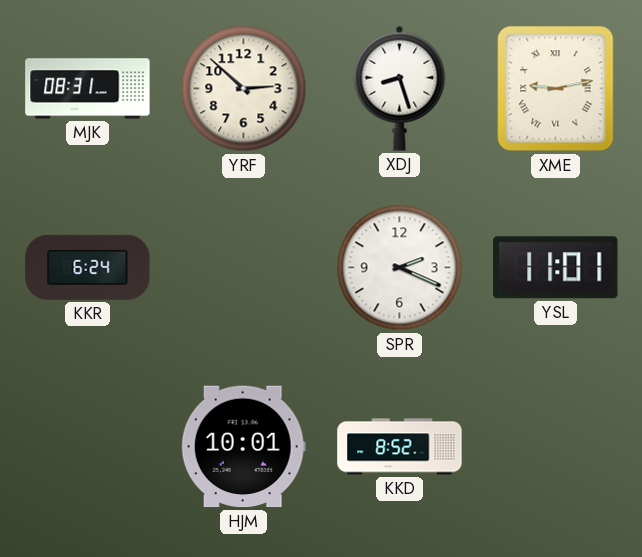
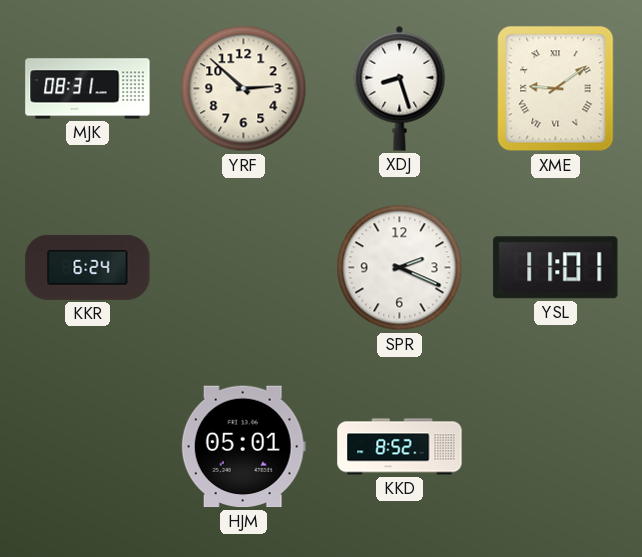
XME: 9:13 -> 9:09
HJM: 10:01 -> 05:01
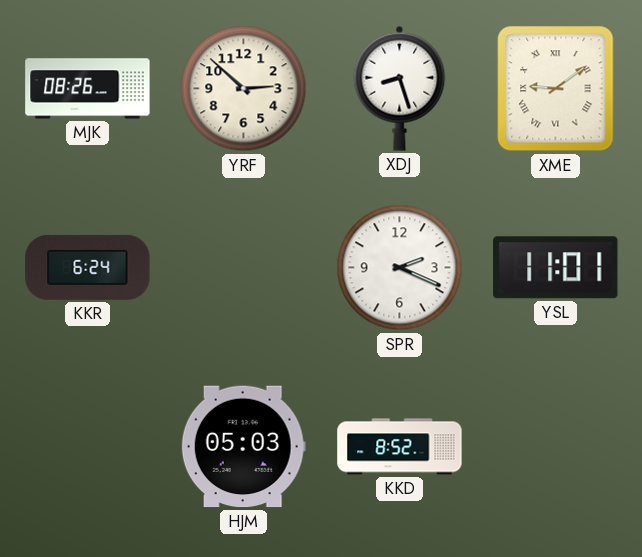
MJK: 08:31 -> 08:26
HJM: 05:01 -> 05:03
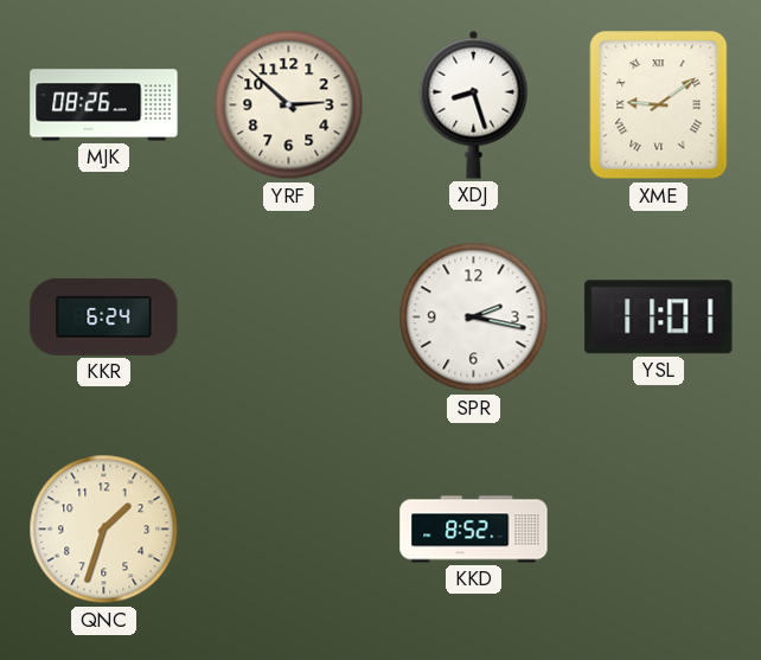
SPR: 2:19 -> 2:17
QNC: none -> 1:33
HJM: 05:03 -> none
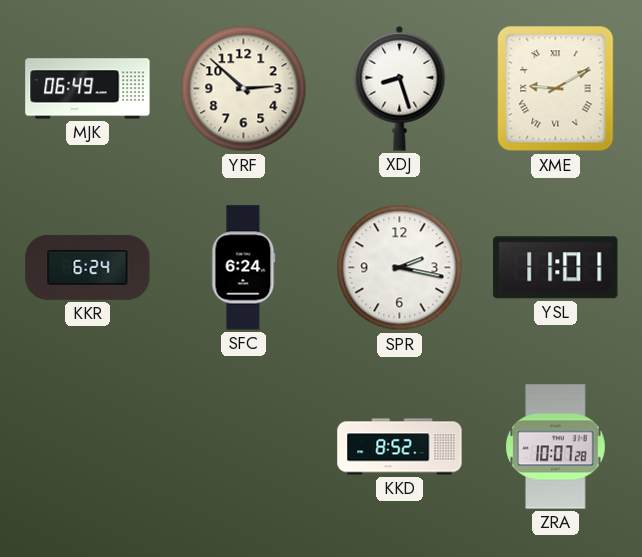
MJK: 08:26 -> 06:49
XME: 9:09 -> 9:10
SFC: none -> 6:24
QNC: 1:33 -> none
ZRA: none -> 10:07
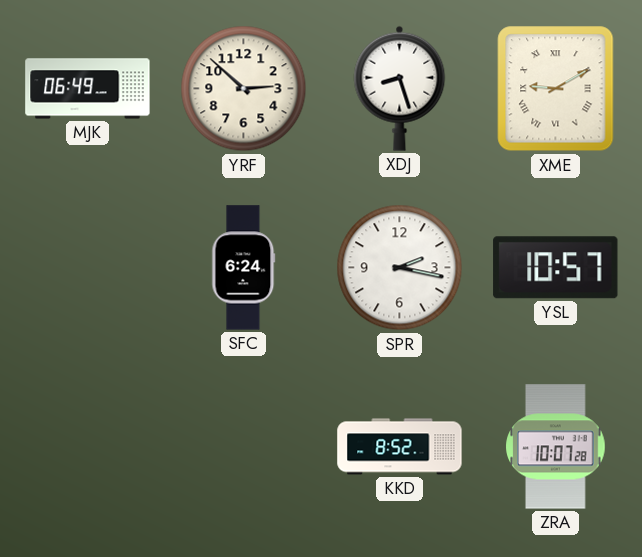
KKR: 6:24 -> none
YSL: 11:01 -> 10:57
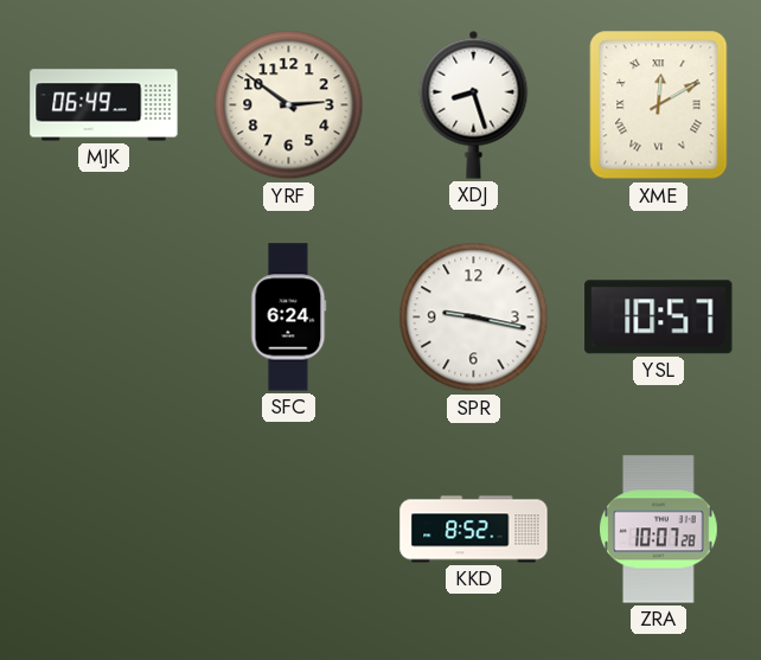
YRF: 2:52 -> 2:51
XME: 9:10 -> 12:10
SPR: 2:17 -> 9:17
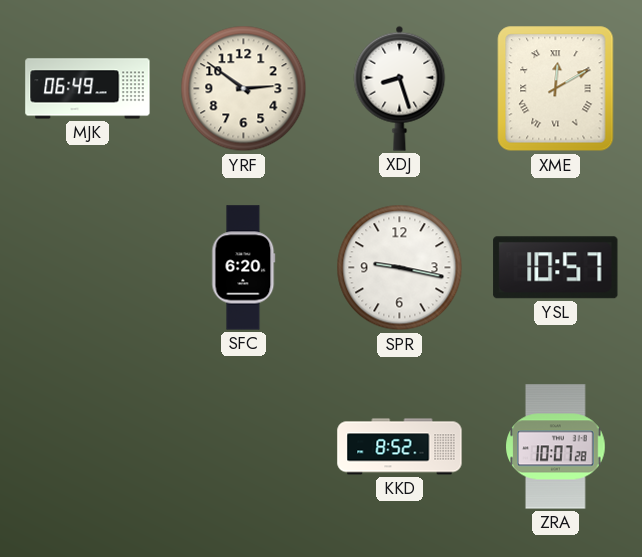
SFC: 6:24 -> 6:20
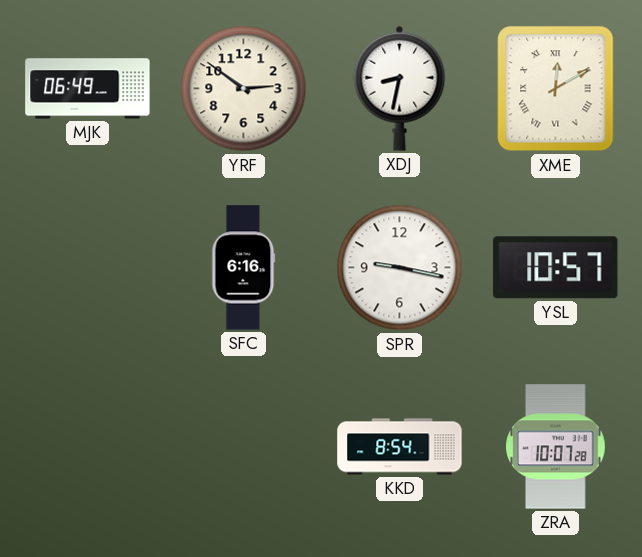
XDJ: 8:27 -> 8:32
SFC: 6:20 -> 6:16
KKD: 8:52 -> 8:54
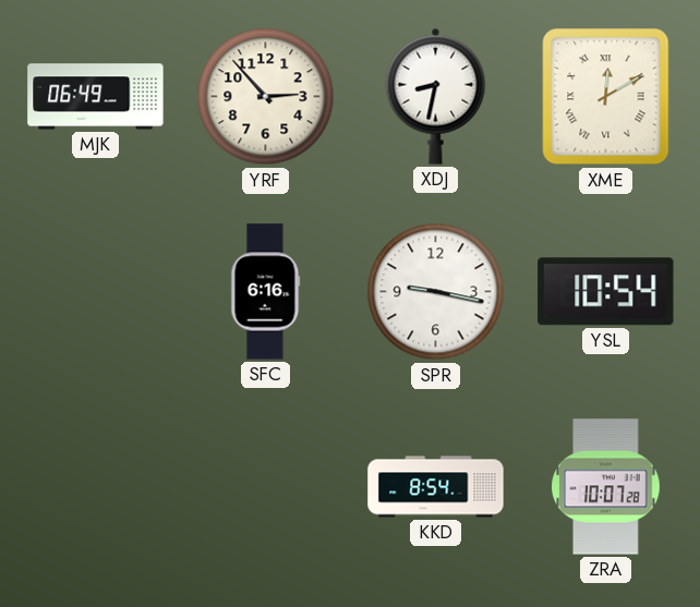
YRF: 2:51 -> 2:53
YSL: 10:57 -> 10:54
